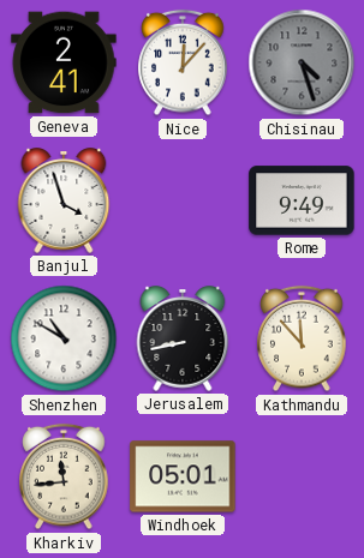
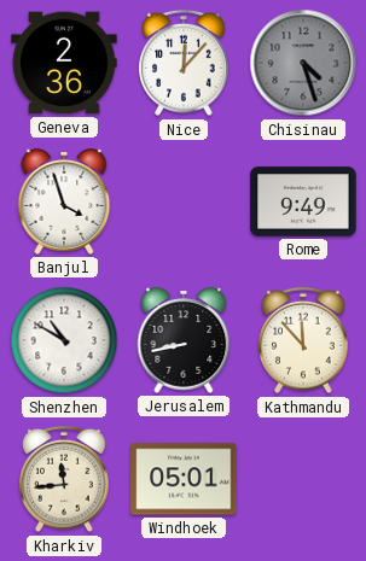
Geneva: 2:41 -> 2:36
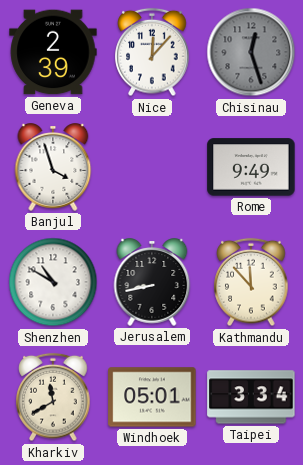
Geneva: 2:36 -> 2:39
Chisinau: 4:27 -> 12:27
Kharkiv: 11:44 -> 11:40
Taipei: none -> 3:34
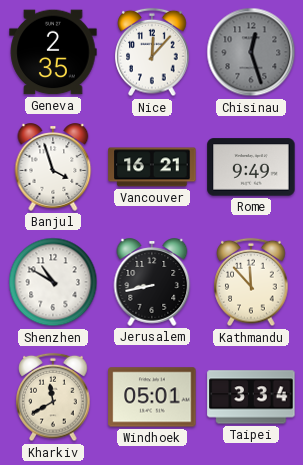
Geneva: 2:39 -> 2:35
Vancouver: none -> 16:21
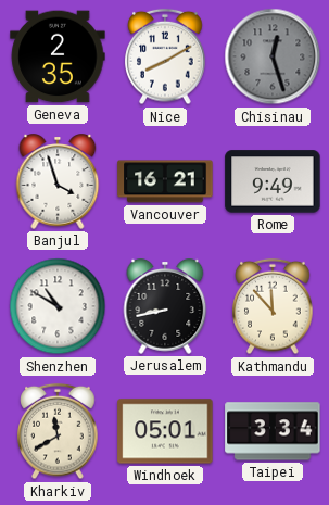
Nice: 12:07 -> 8:10
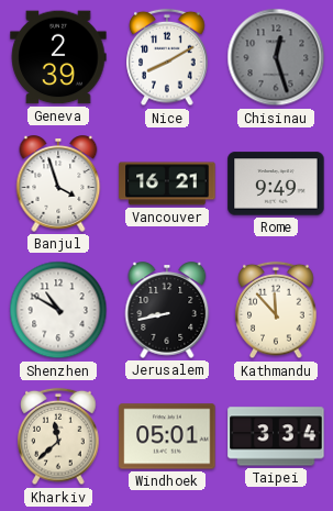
Geneva: 2:35 -> 2:39
Kharkiv: 11:40 -> 11:38
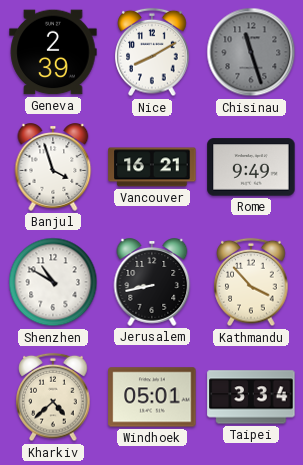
Chisinau: 12:27 -> 11:27
Kathmandu: 11:53 -> 3:53
Kharkiv: 11:38 -> 4:38
